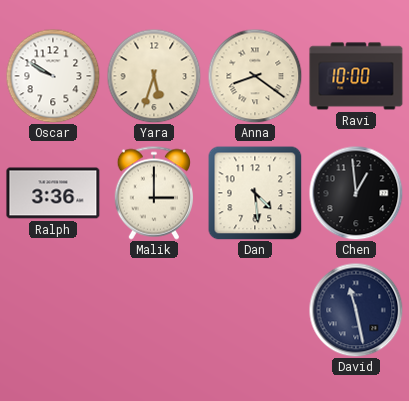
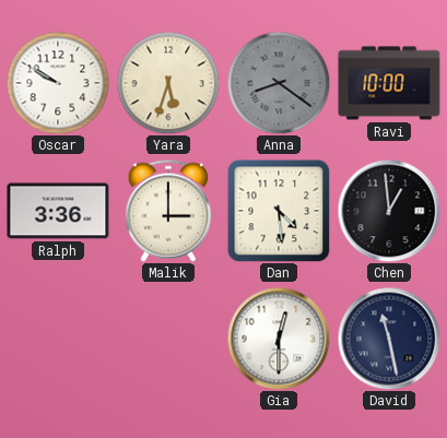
Anna dial: cream -> grey
Gia: none -> 12:30
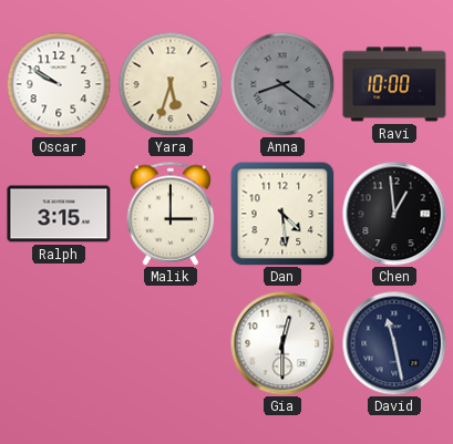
Ralph: 3:36 -> 3:15
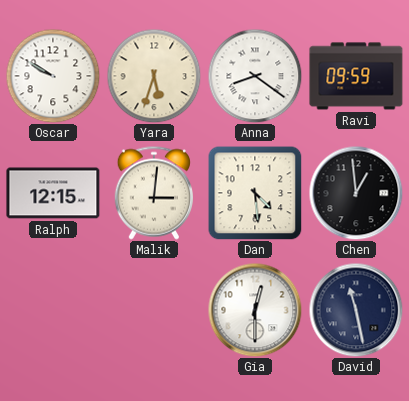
Anna dial: grey -> white
Ravi: 10:00 -> 09:59
Ralph: 3:15 -> 12:15
Malik: 3:00 -> 3:01
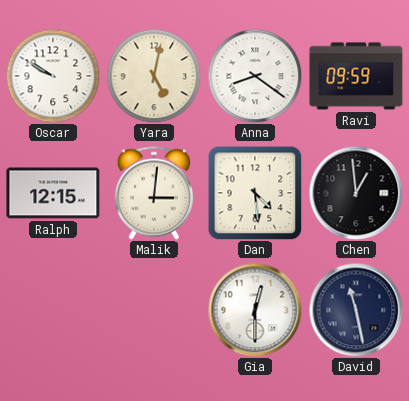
Yara: 5:33 -> 5:02
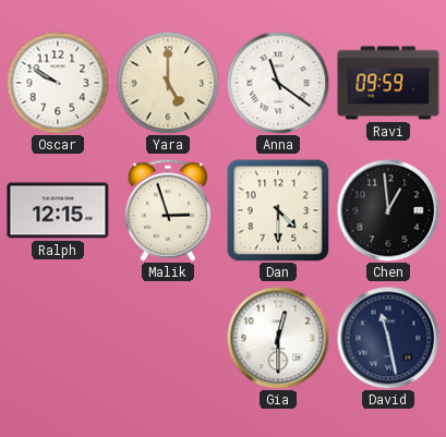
Yara: 5:02 -> 5:00
Anna: 8:21 -> 11:21
Malik: 3:01 -> 2:57
Dan: 4:29 -> 4:30
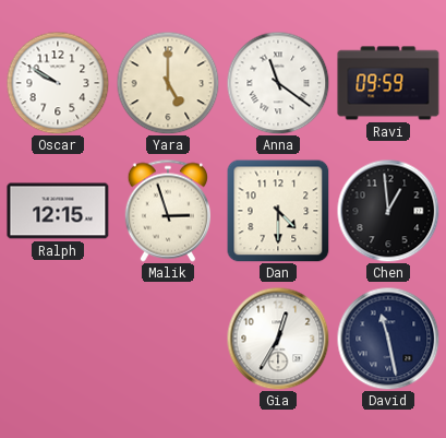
Gia: 12:30 -> 12:35
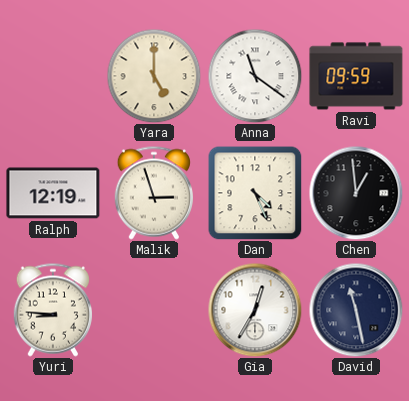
Oscar: 9:50 -> none
Ralph: 12:15 -> 12:19
Dan: 4:30 -> 4:26
Yuri: none -> 8:46
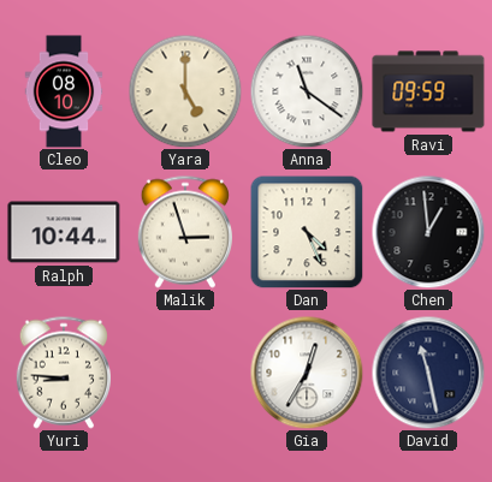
Cleo: none -> 08:10
Ralph: 12:19 -> 10:44
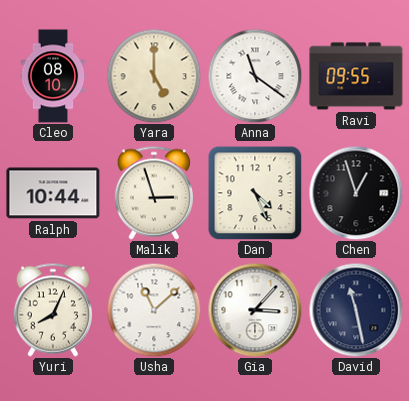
Ravi: 09:59 -> 09:55
Chen: 12:59 -> 12:57
Yuri: 8:46 -> 8:04
Usha: none -> 11:08
Gia: 12:35 -> 3:07
